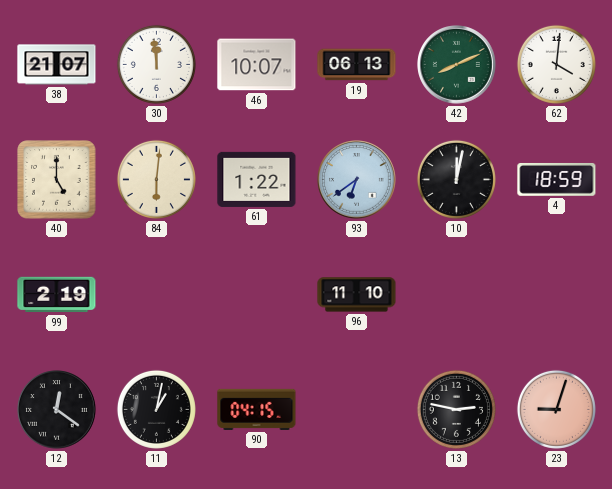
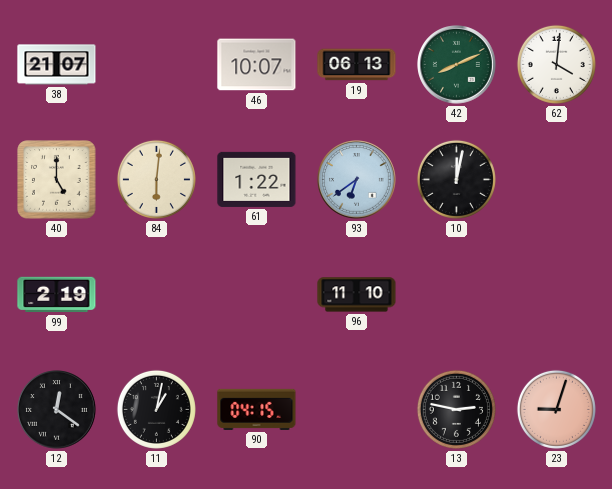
30: 11:59 -> none
4: 18:59 -> none
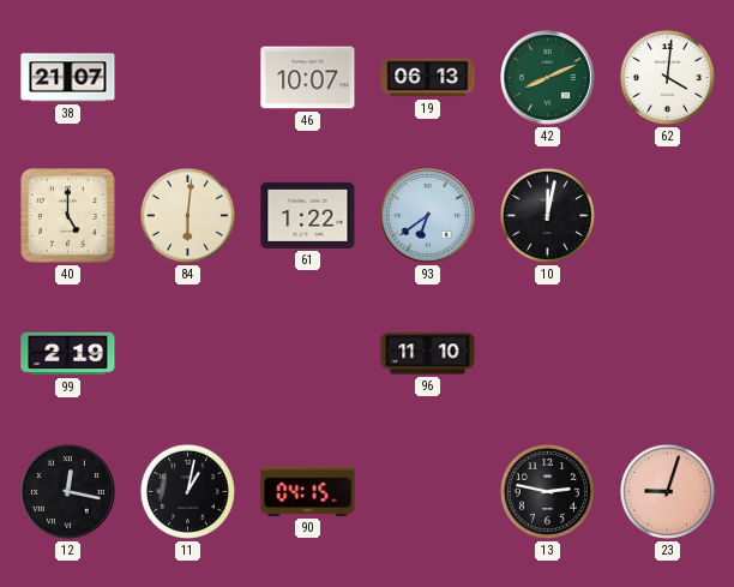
12: 12:21 -> 12:17
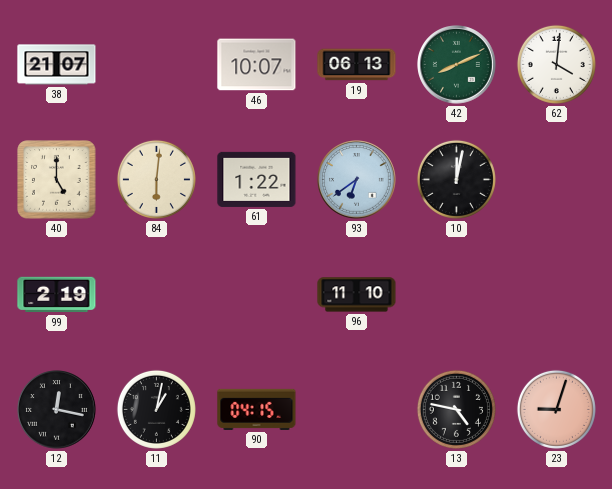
13: 2:47 -> 4:47
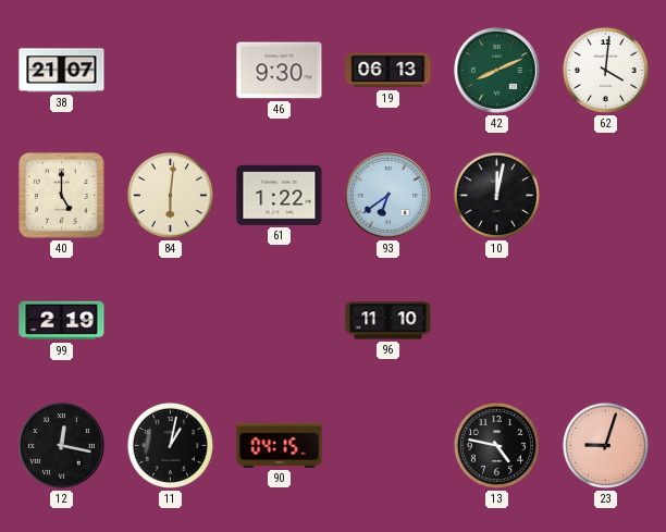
46: 10:07 -> 9:30
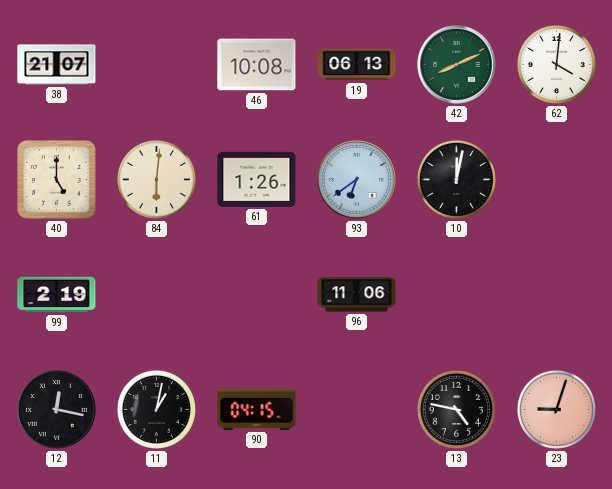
46: 9:30 -> 10:08
61: 1:22 -> 1:26
96: 11:10 -> 11:06
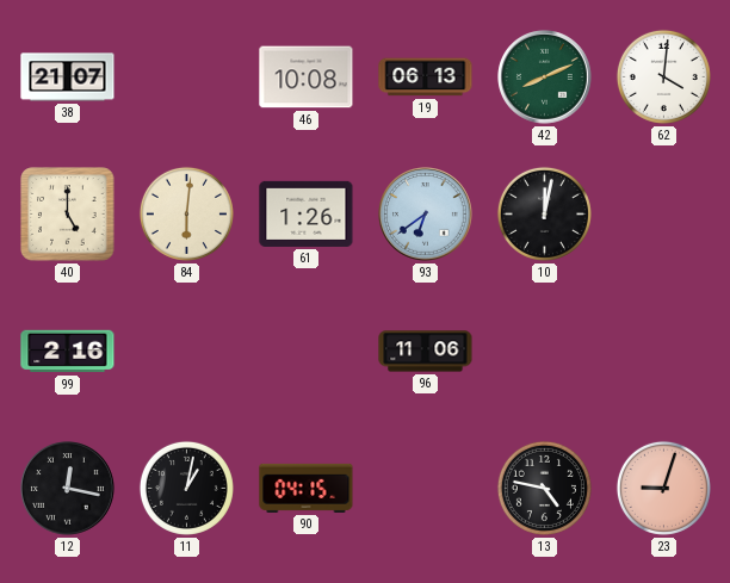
99: 2:19 -> 2:16
